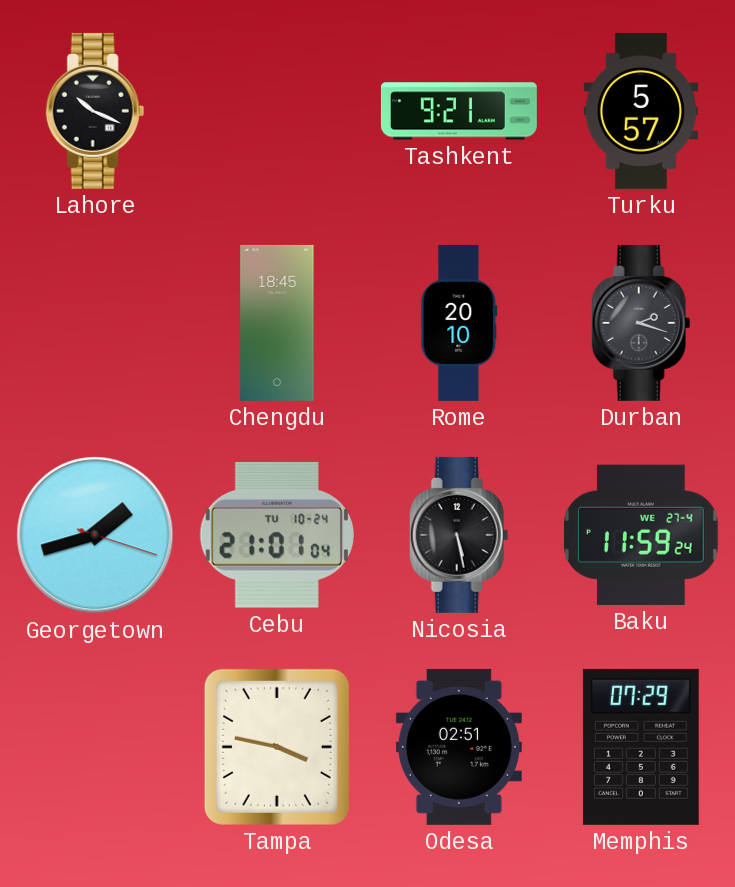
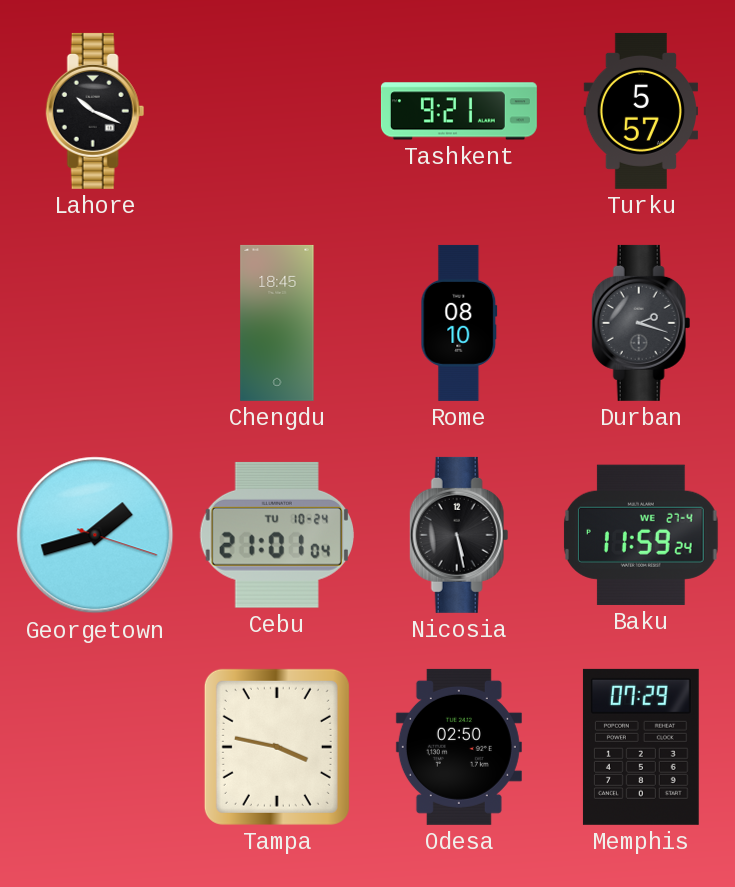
Rome: 20:10 -> 08:10
Odesa: 02:51 -> 02:50
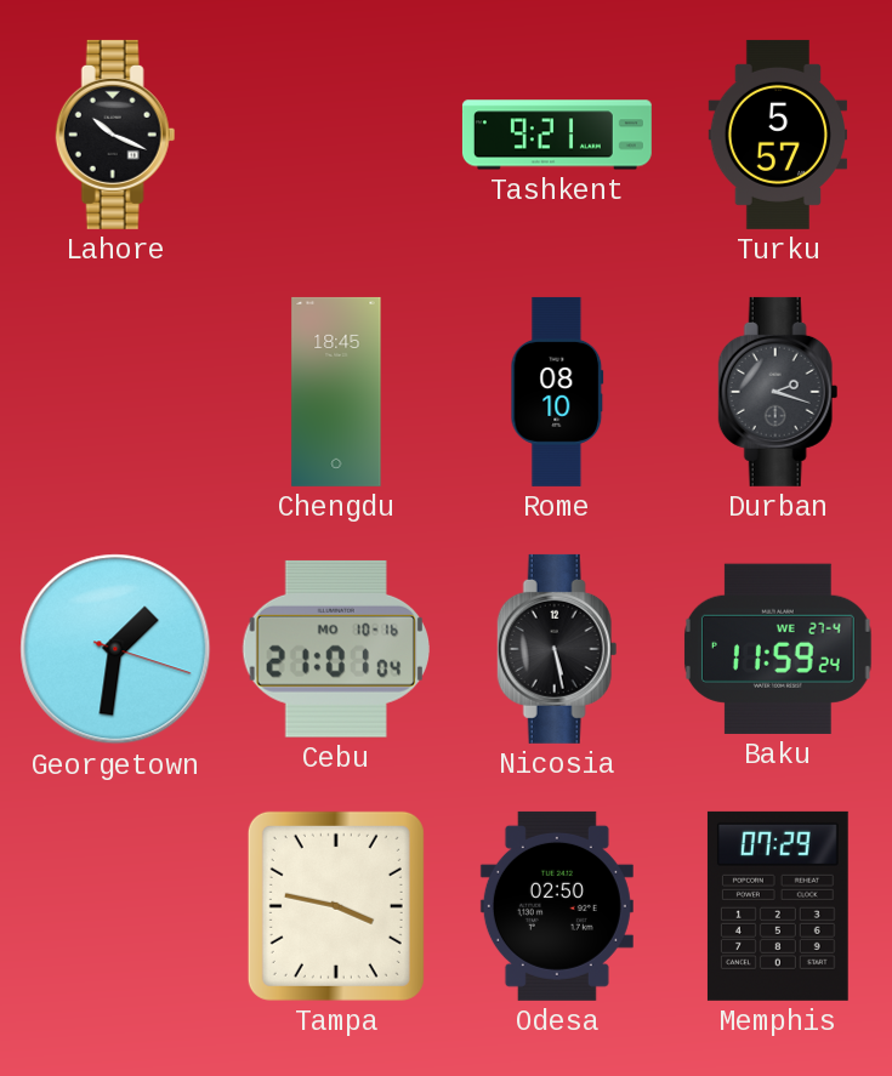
Georgetown: 1:42 -> 1:31
Cebu date: TU 10-24 -> MO 10-16
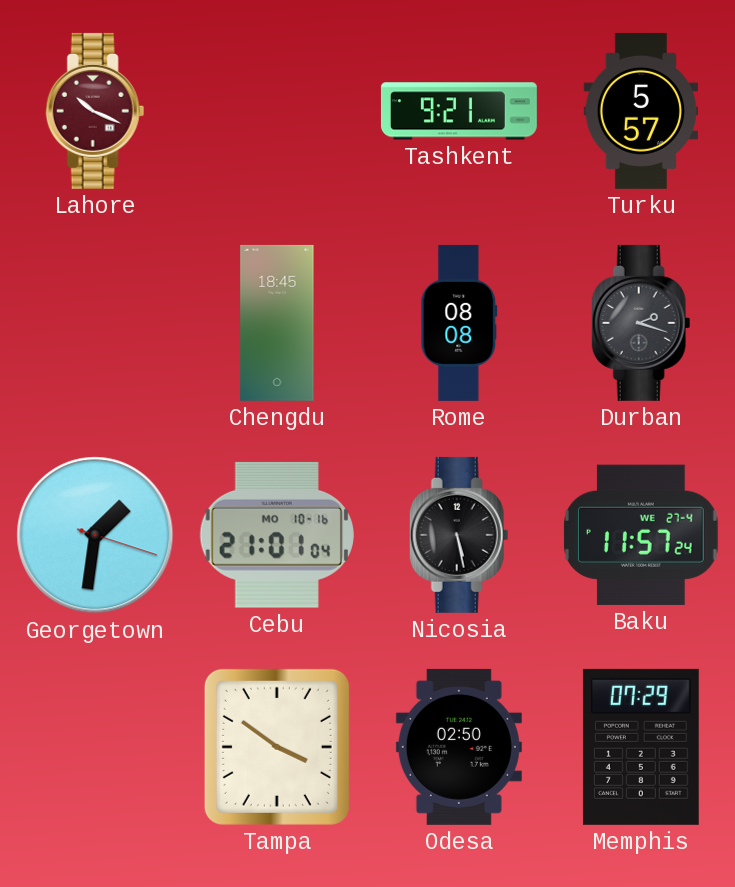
Lahore dial: black -> burgundy
Rome: 08:10 -> 08:08
Baku: 11:59 -> 11:57
Tampa: 3:47 -> 3:51
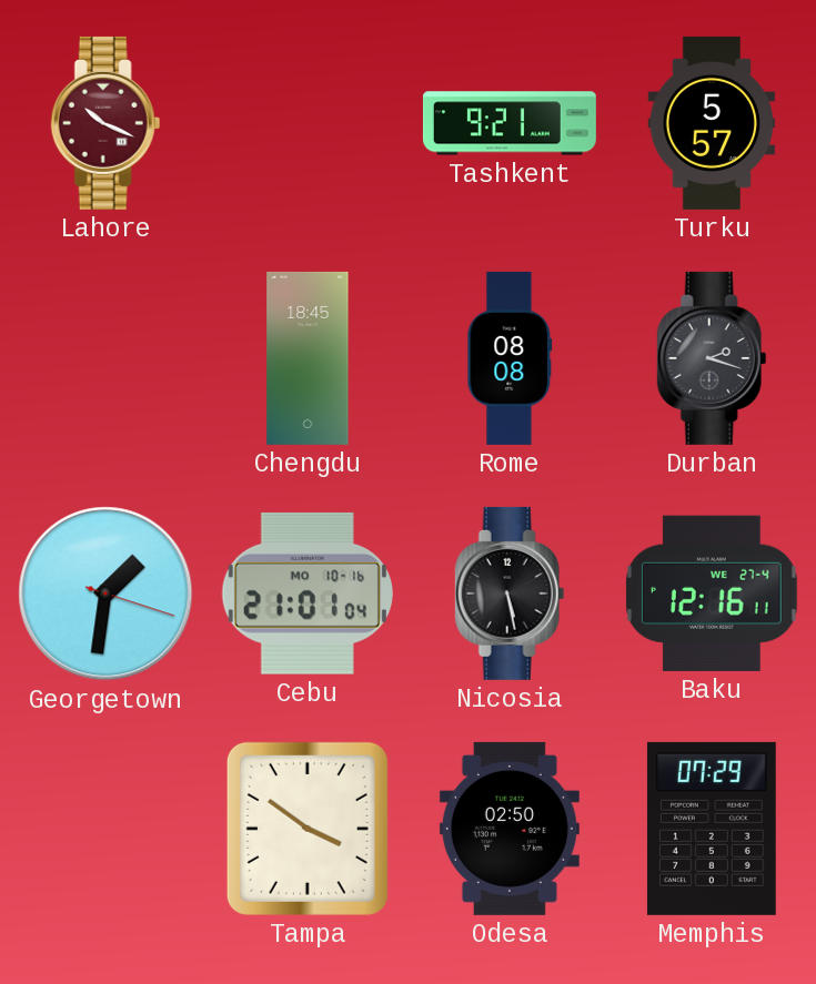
Baku: 11:57 -> 12:16
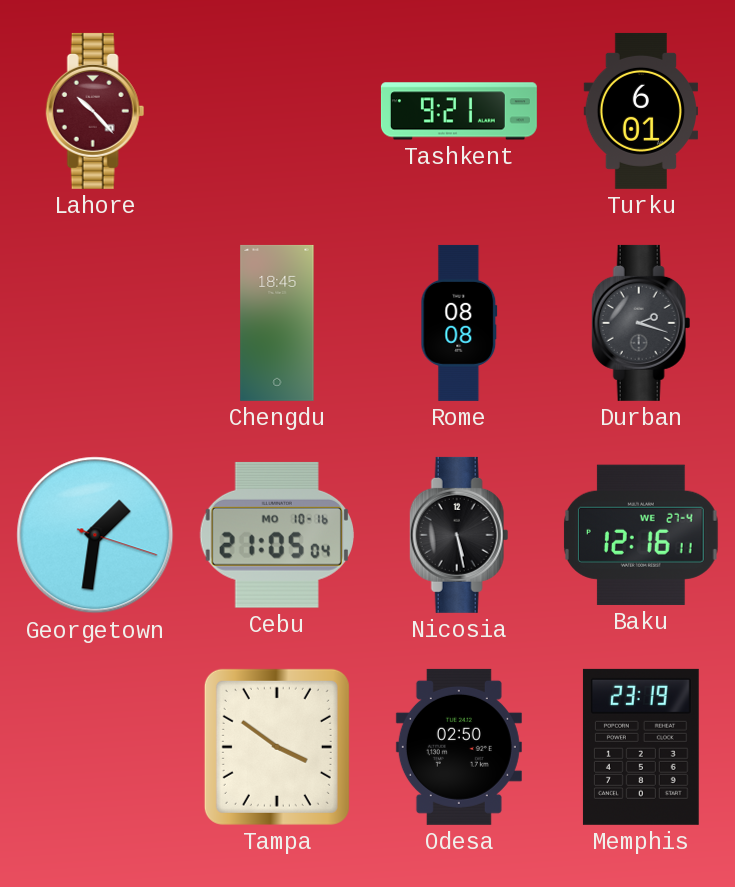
Lahore: 10:19 -> 10:23
Turku: 5:57 -> 6:01
Cebu: 21:01 -> 21:05
Memphis: 07:29 -> 23:19
